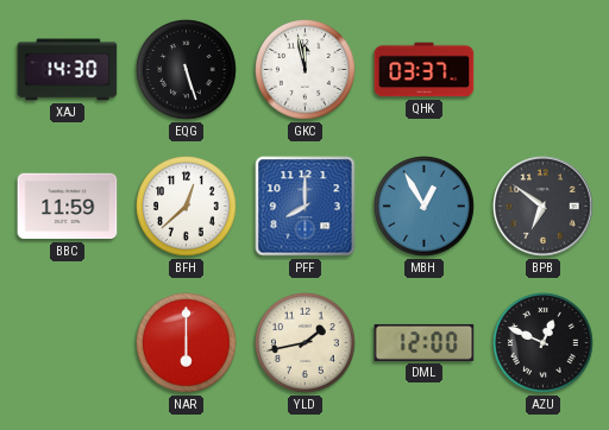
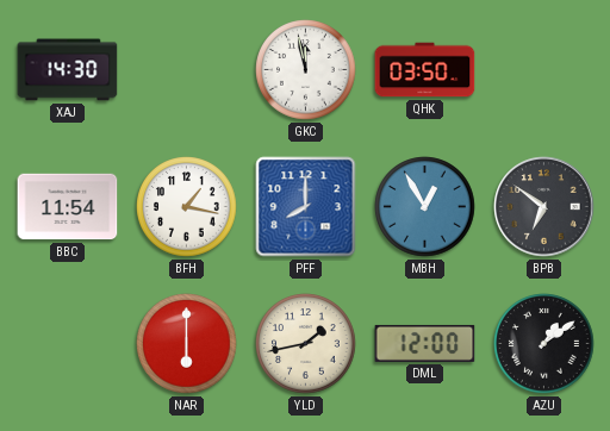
EQG: 5:27 -> none
QHK: 03:37 -> 03:50
BBC: 11:59 -> 11:54
BFH: 12:38 -> 1:17
AZU: 12:49 -> 1:09
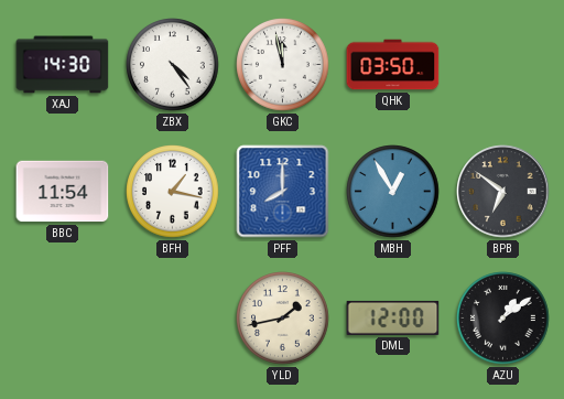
ZBX: none -> 4:24
NAR: 6:00 -> none
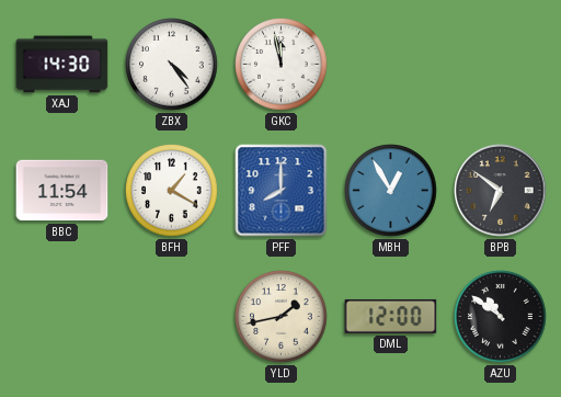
QHK: 03:50 -> none
BFH: 1:17 -> 1:20
AZU: 1:09 -> 10:51
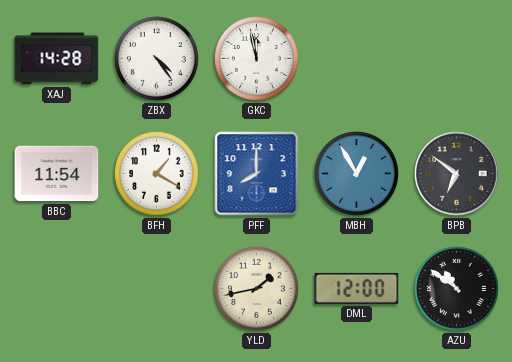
XAJ: 14:30 -> 14:28
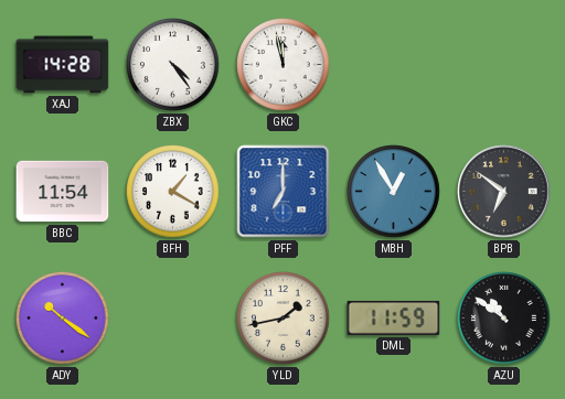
PFF: 8:00 -> 7:00
ADY: none -> 10:21
DML: 12:00 -> 11:59
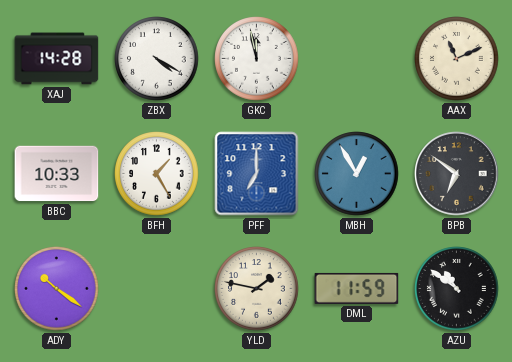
ZBX: 4:24 -> 4:20
AAX: none -> 11:11
BBC: 11:54 -> 10:33
BFH: 1:20 -> 1:25
YLD: 1:43 -> 1:47
